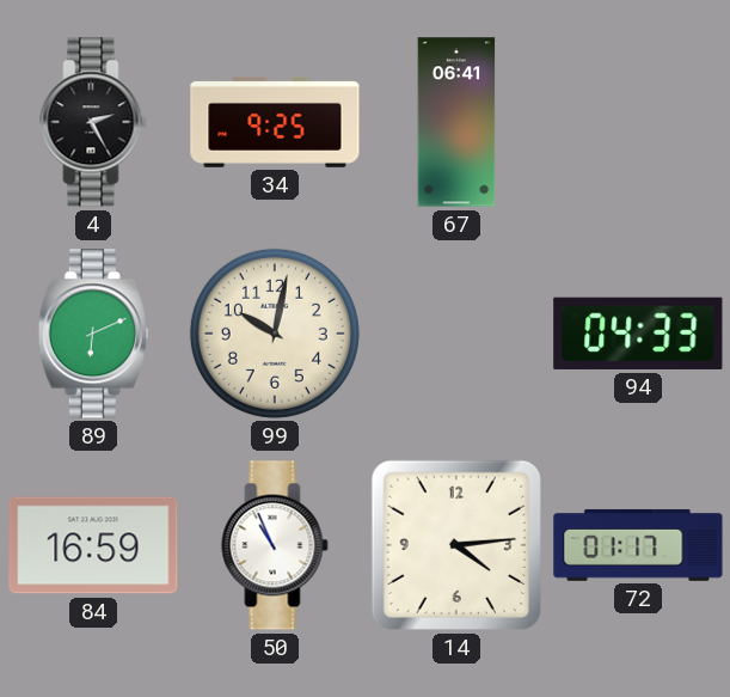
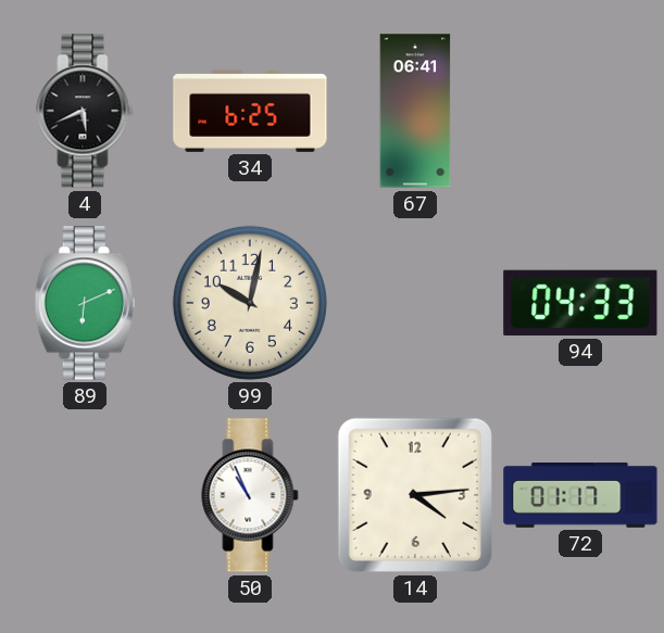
4: 2:25 -> 5:41
34: 9:25 -> 6:25
84: 16:59 -> none
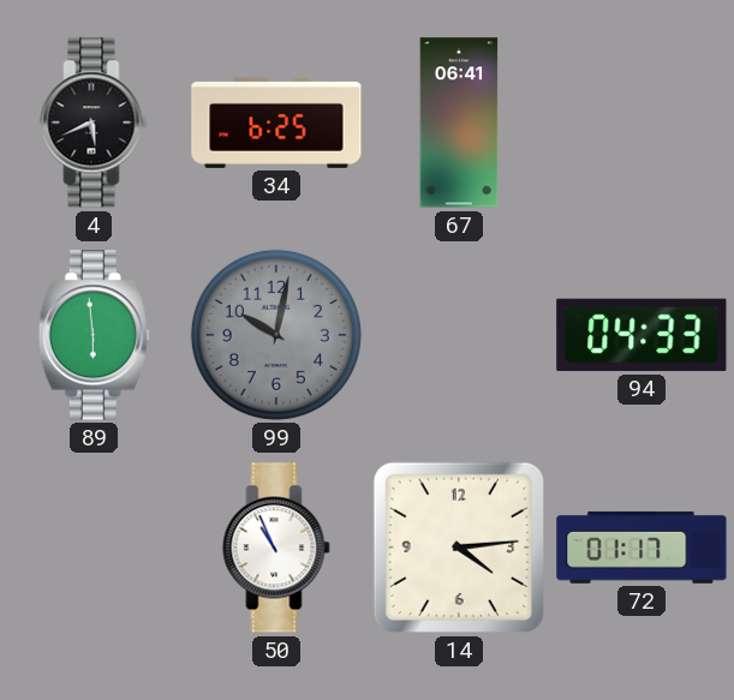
89: 6:11 -> 5:59
99 dial: cream -> grey
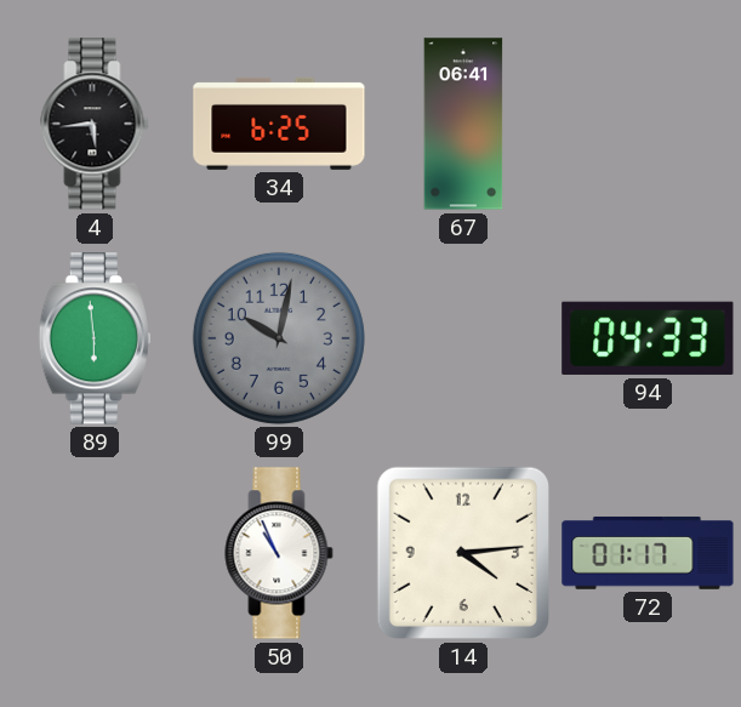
4: 5:41 -> 5:44
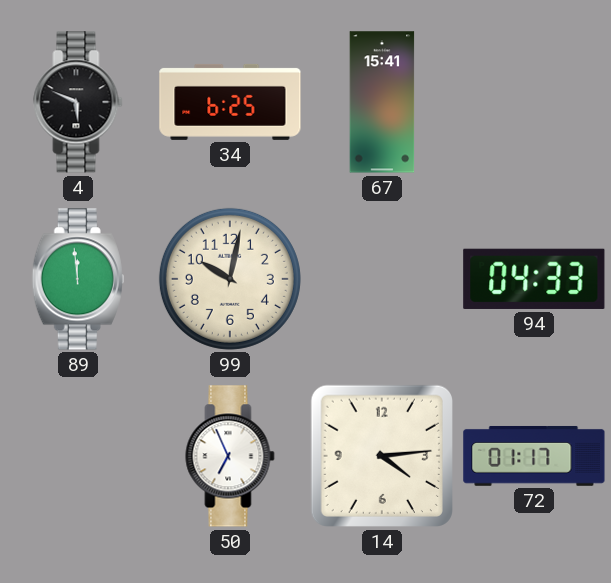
4: 5:44 -> 5:49
67: 06:41 -> 15:41
89: 5:59 -> 11:59
99 dial: grey -> cream
50: 10:56 -> 6:56
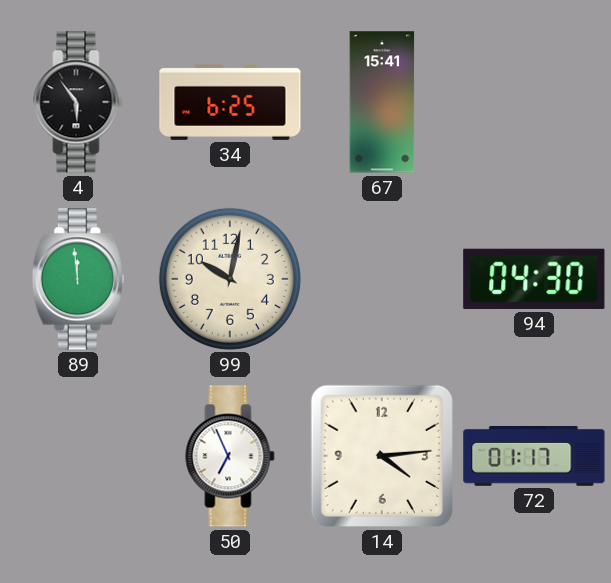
4: 5:49 -> 5:54
94: 04:33 -> 04:30
